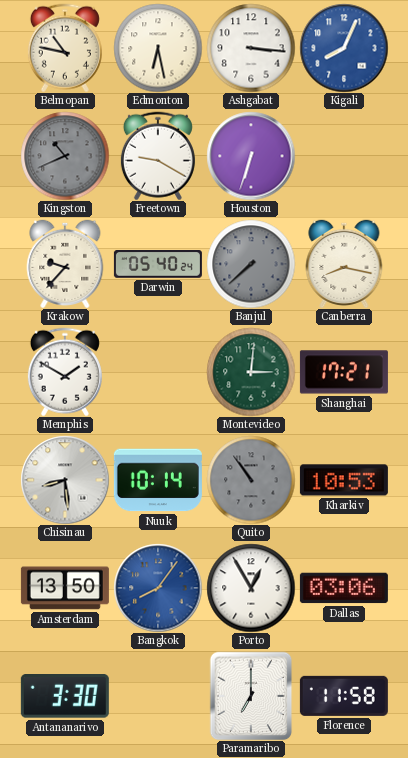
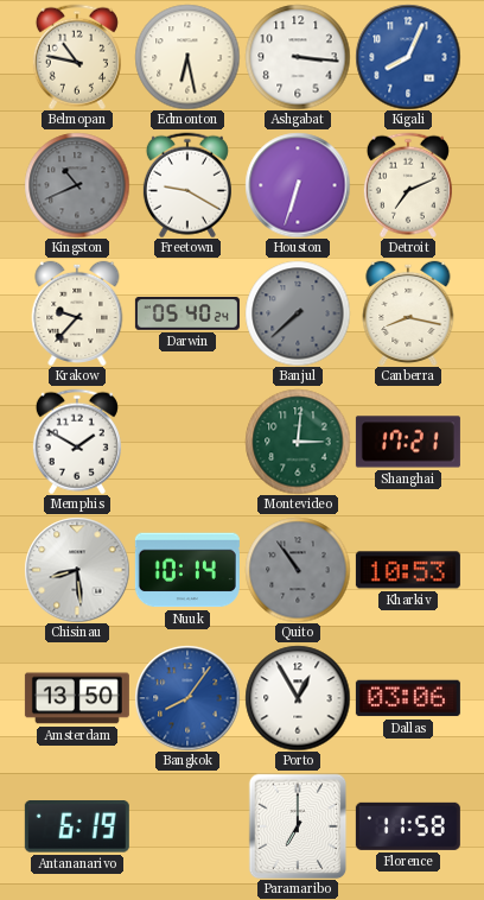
Detroit: none -> 7:11
Antananarivo: 3:30 -> 6:19
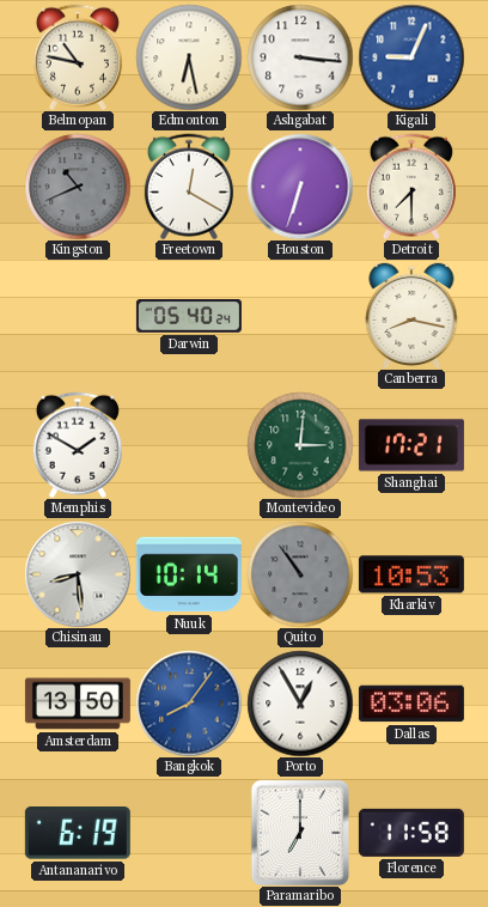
Kigali: 8:04 -> 9:04
Freetown: 9:20 -> 12:20
Detroit: 7:11 -> 7:30
Krakow: 9:37 -> none
Banjul: 7:38 -> none
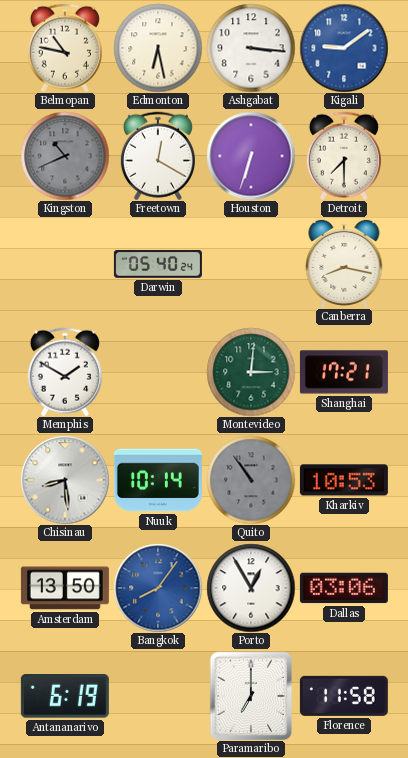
Kigali: 9:04 -> 9:09
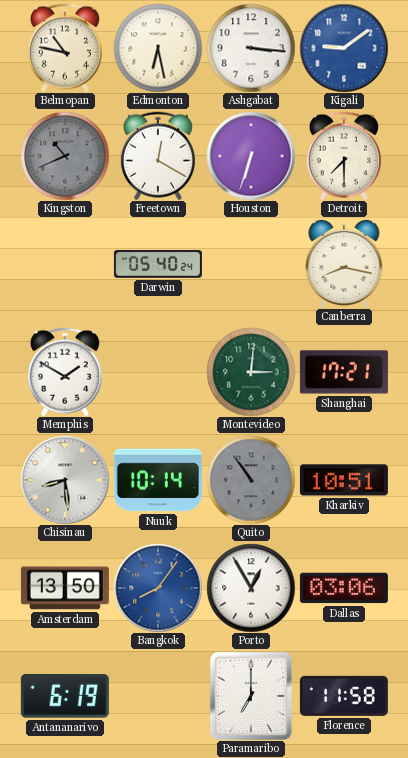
Kharkiv: 10:53 -> 10:51
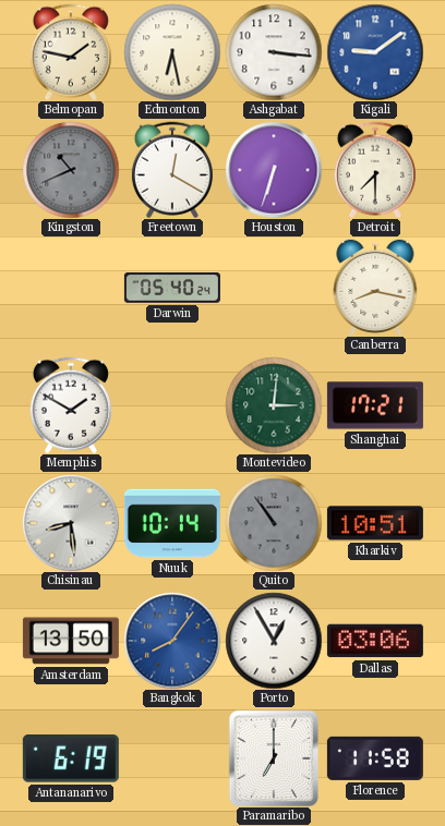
Belmopan: 10:47 -> 1:47
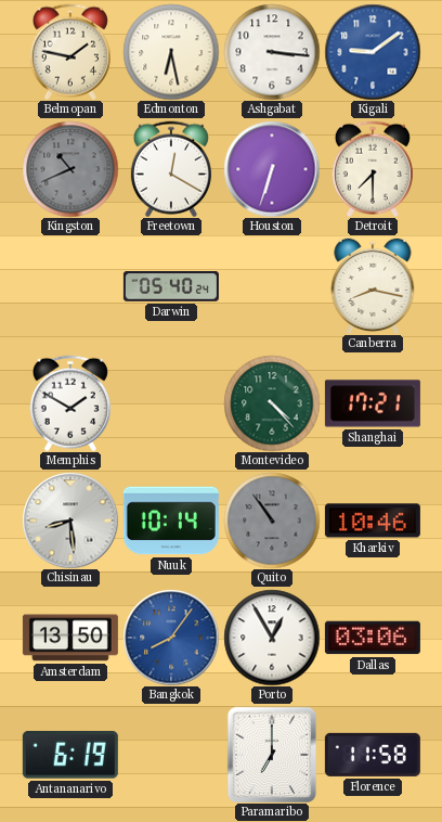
Montevideo: 3:01 -> 4:23
Kharkiv: 10:51 -> 10:46
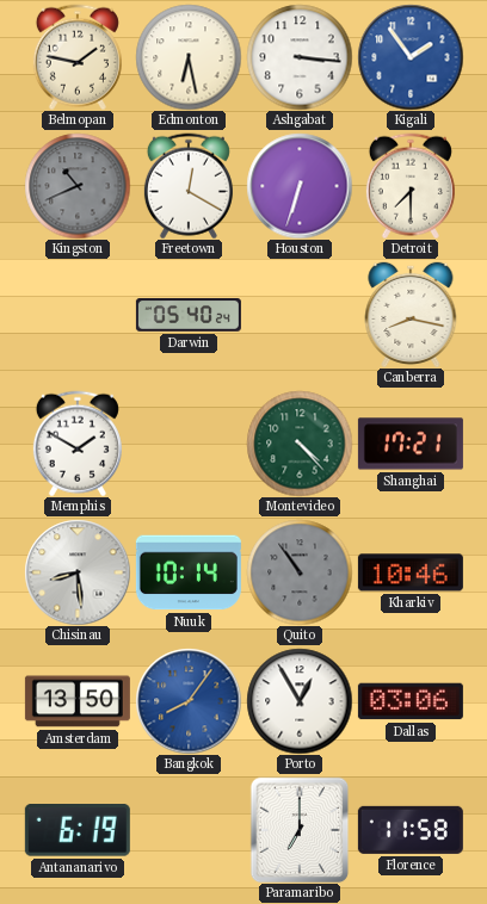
Kigali: 9:09 -> 1:54
